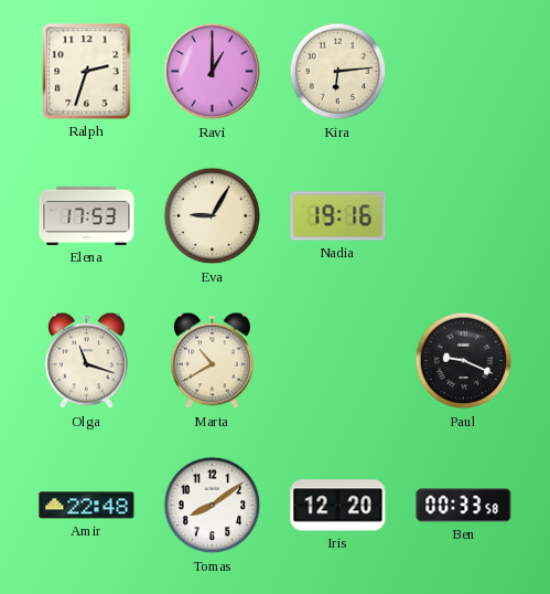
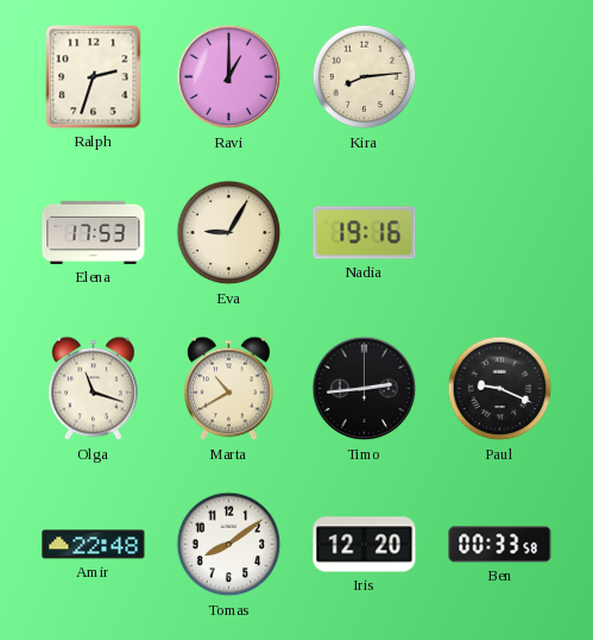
Kira: 6:14 -> 8:14
Timo: none -> 2:44
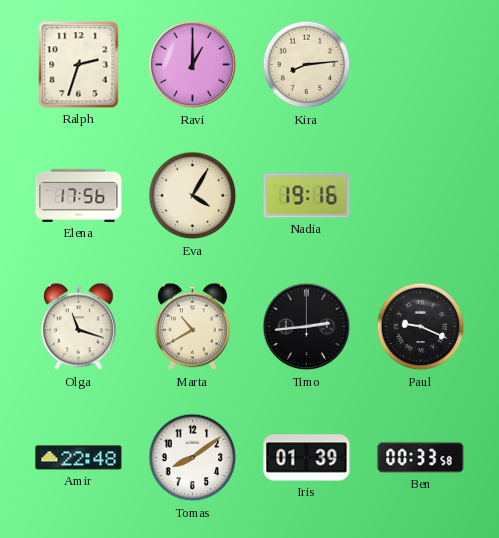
Elena: 17:53 -> 17:56
Eva: 9:05 -> 4:05
Iris: 12:20 -> 01:39
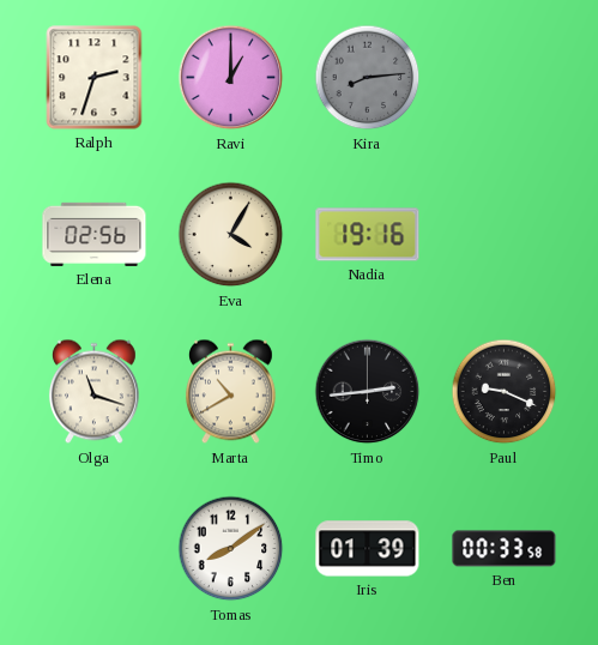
Kira dial: cream -> grey
Elena: 17:56 -> 02:56
Amir: 22:48 -> none
